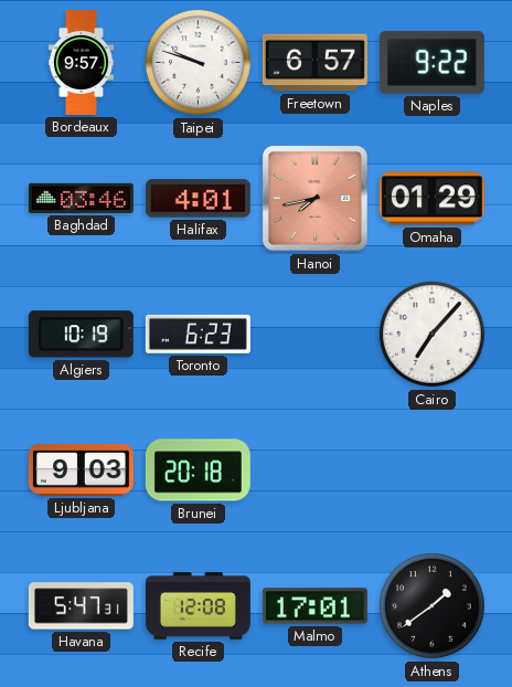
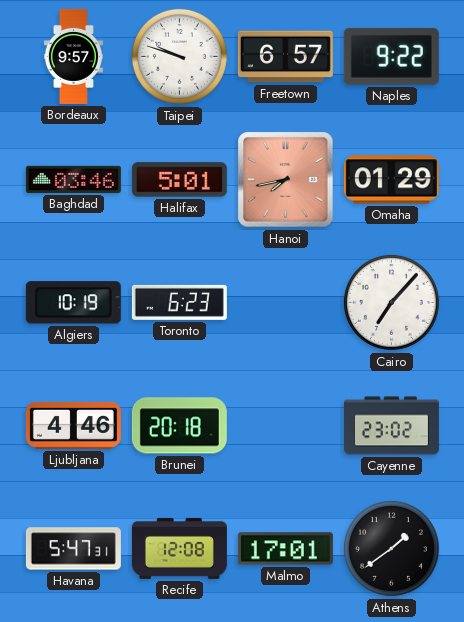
Halifax: 4:01 -> 5:01
Ljubljana: 9:03 -> 4:46
Cayenne: none -> 23:02
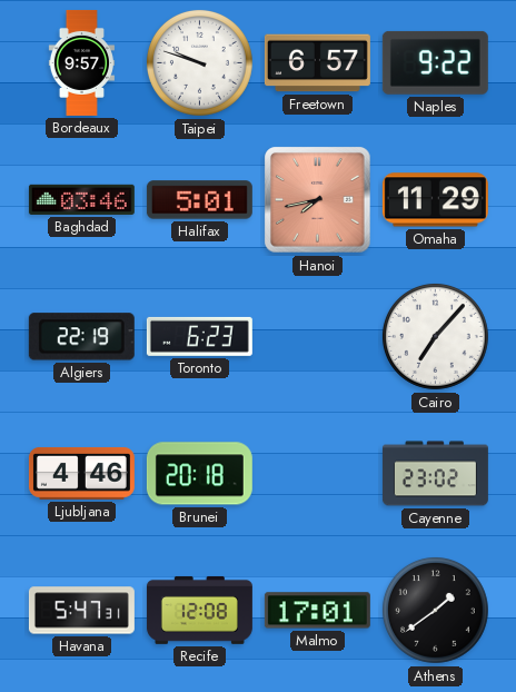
Omaha: 01:29 -> 11:29
Algiers: 10:19 -> 22:19
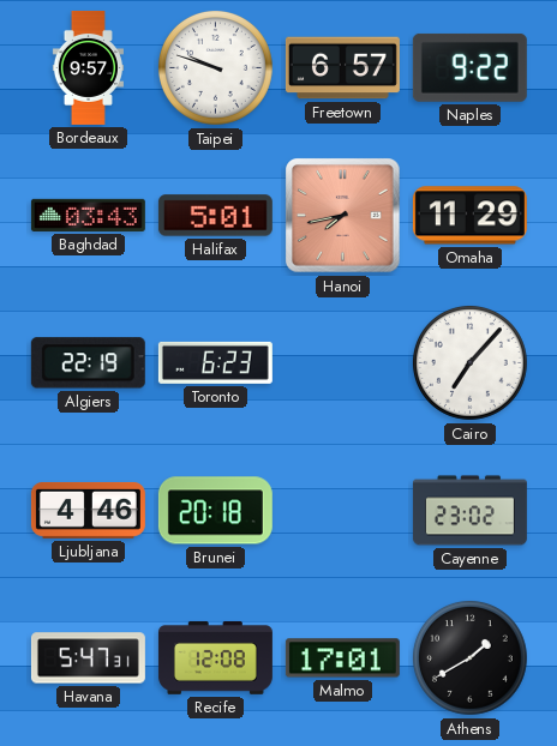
Baghdad: 03:46 -> 03:43
Athens: 1:39 -> 1:40
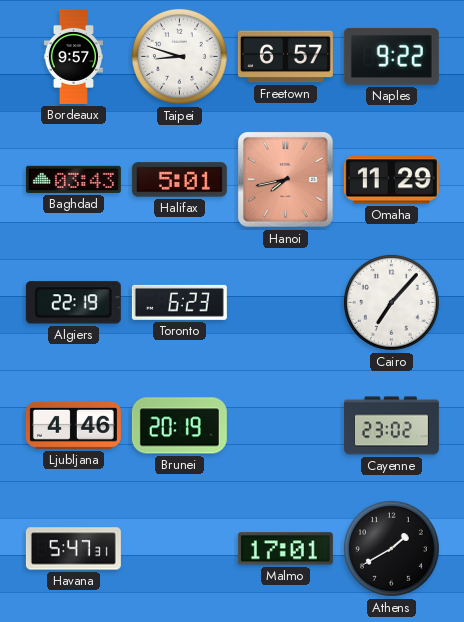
Taipei: 9:48 -> 8:48
Brunei: 20:18 -> 20:19
Recife: 12:08 -> none
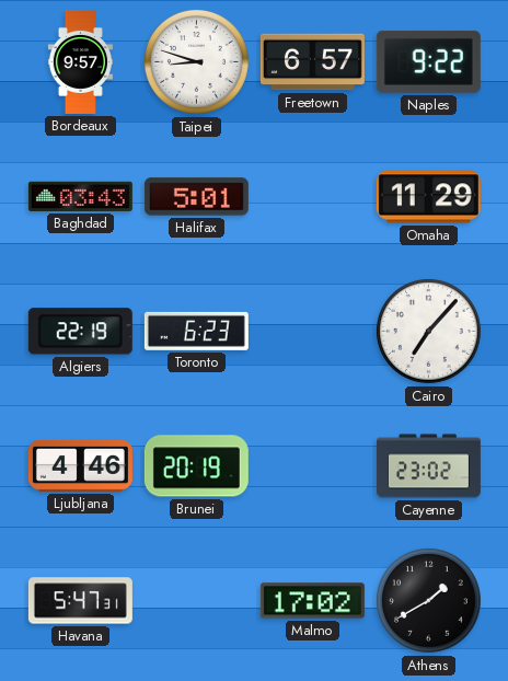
Hanoi: 7:43 -> none
Malmo: 17:01 -> 17:02
